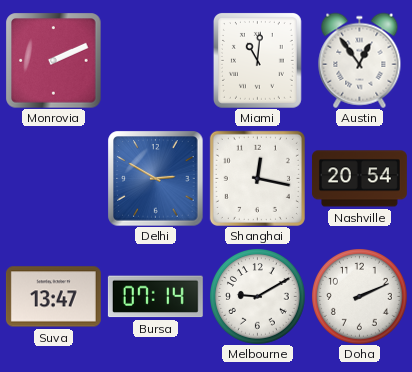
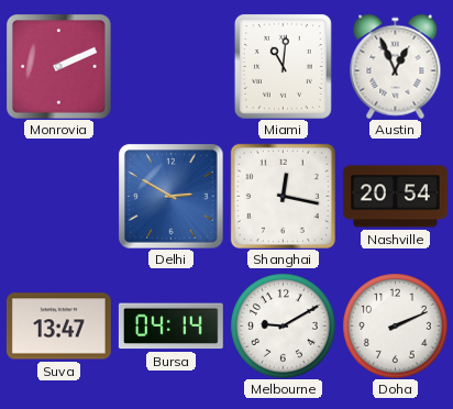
Austin: 12:54 -> 12:56
Bursa: 07:14 -> 04:14
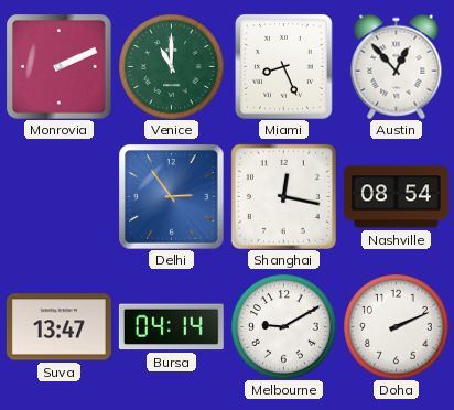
Venice: none -> 11:00
Miami: 11:01 -> 8:26
Austin: 12:56 -> 12:53
Delhi: 2:50 -> 2:54
Nashville: 20:54 -> 08:54
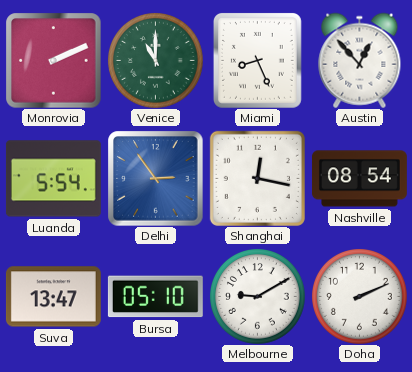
Luanda: none -> 5:54
Bursa: 04:14 -> 05:10
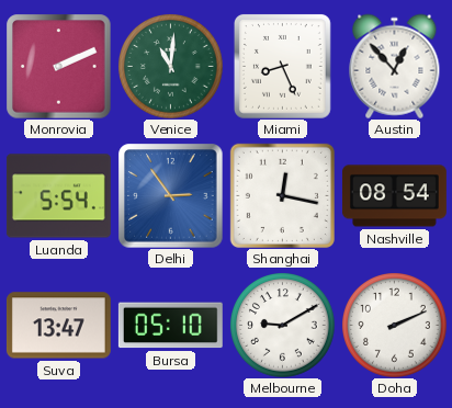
Venice: 11:00 -> 11:01
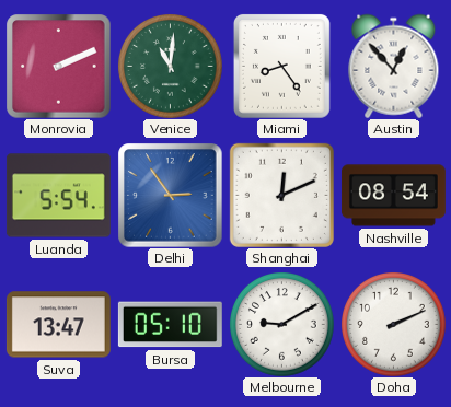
Miami: 8:26 -> 8:24
Shanghai: 12:17 -> 12:11
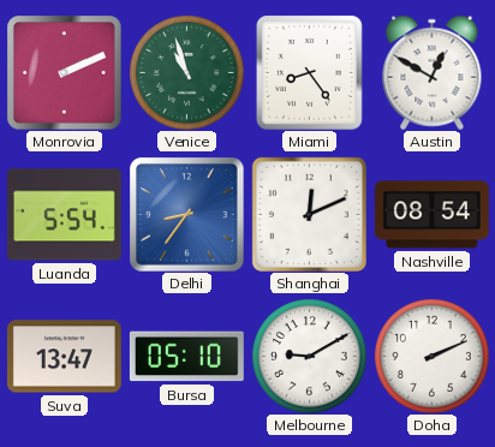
Venice: 11:01 -> 10:57
Austin: 12:53 -> 12:50
Delhi: 2:54 -> 8:36
